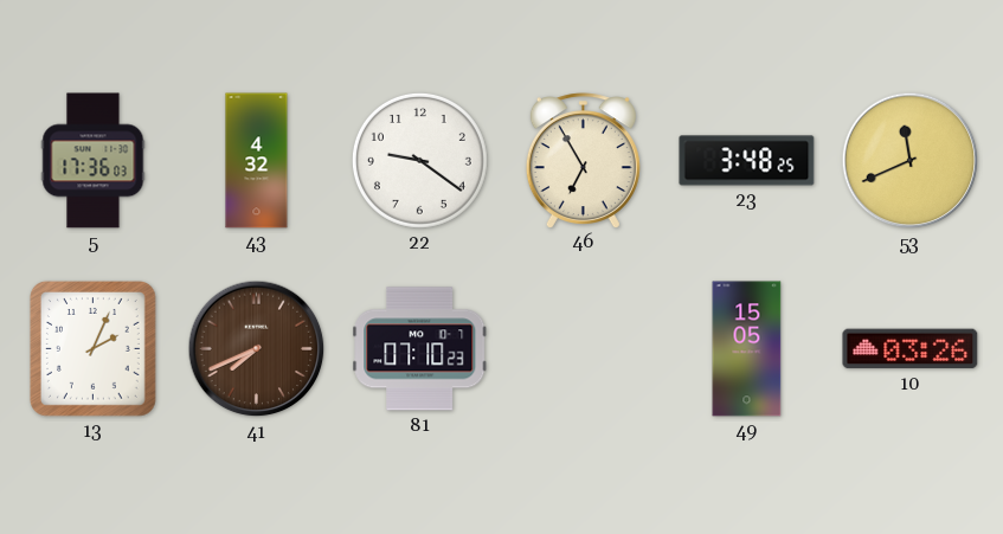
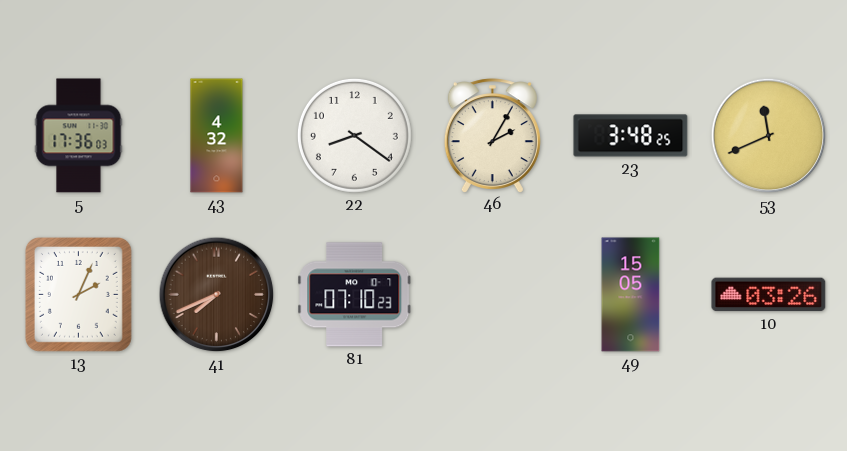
22: 9:21 -> 8:21
46: 6:55 -> 2:05
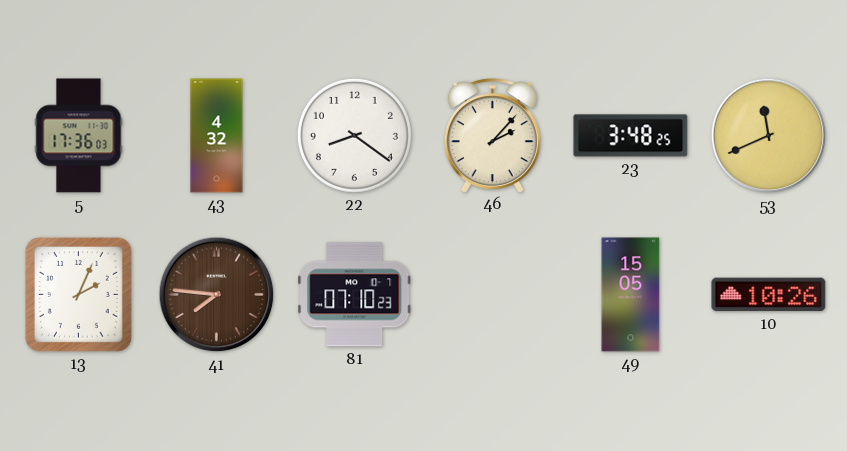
46: 2:05 -> 2:07
41: 7:41 -> 7:46
10: 03:26 -> 10:26
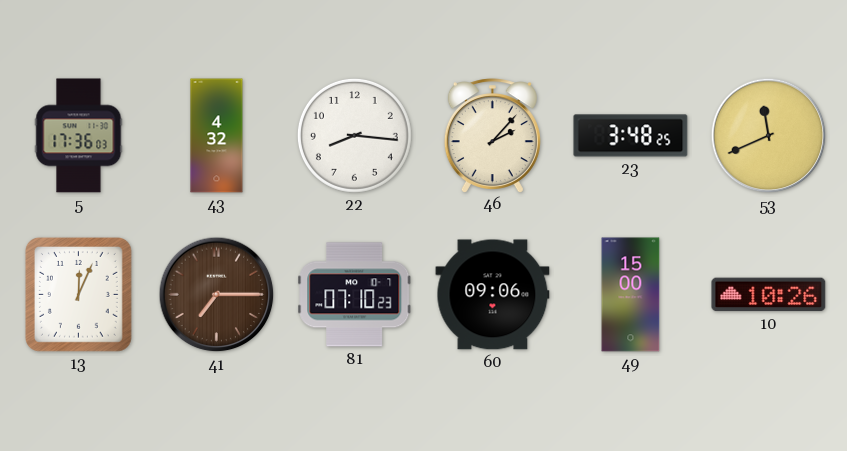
22: 8:21 -> 8:16
13: 2:04 -> 12:04
41: 7:46 -> 7:15
60: none -> 09:06
49: 15:05 -> 15:00
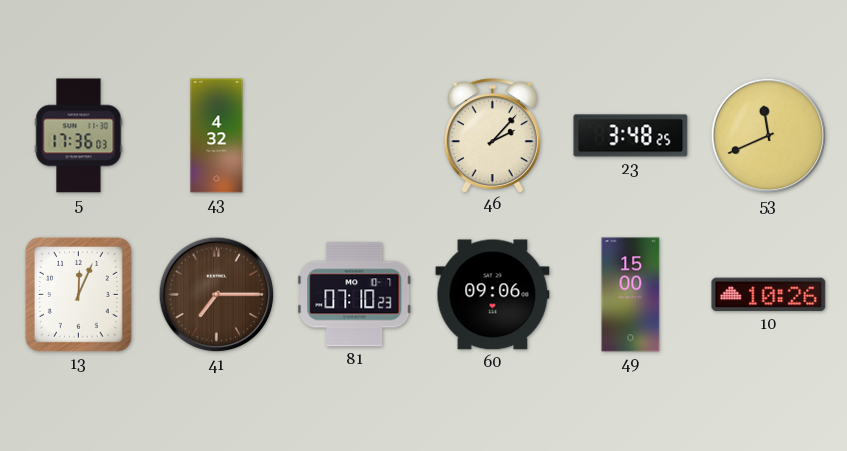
22: 8:16 -> none
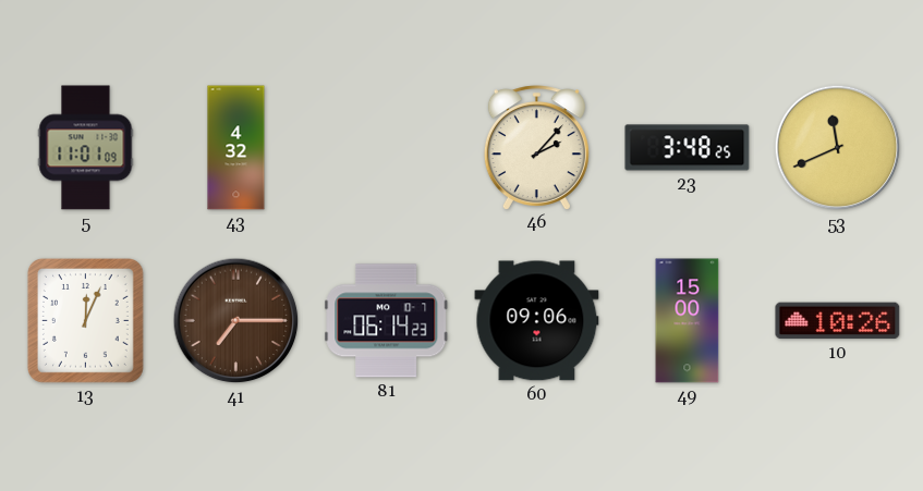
5: 17:36 -> 11:01
81: 07:10 -> 06:14
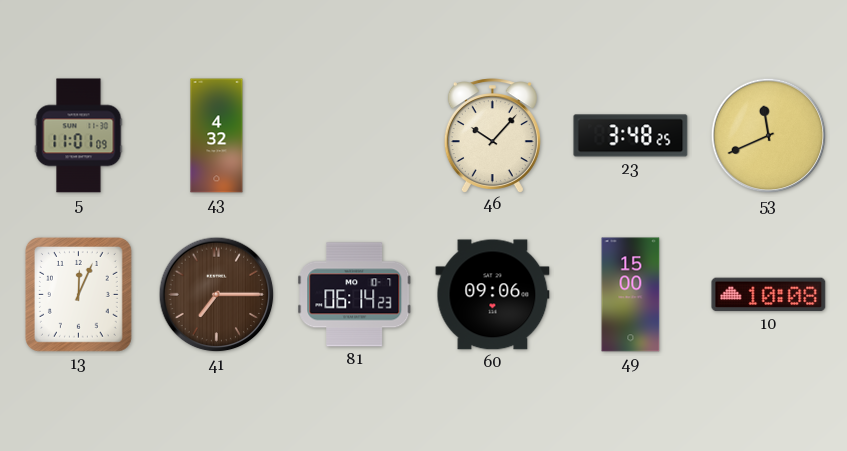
46: 2:07 -> 10:07
10: 10:26 -> 10:08
